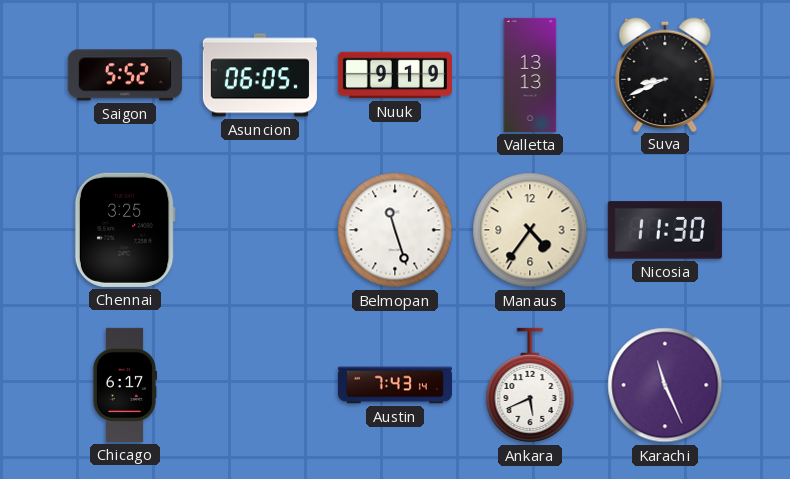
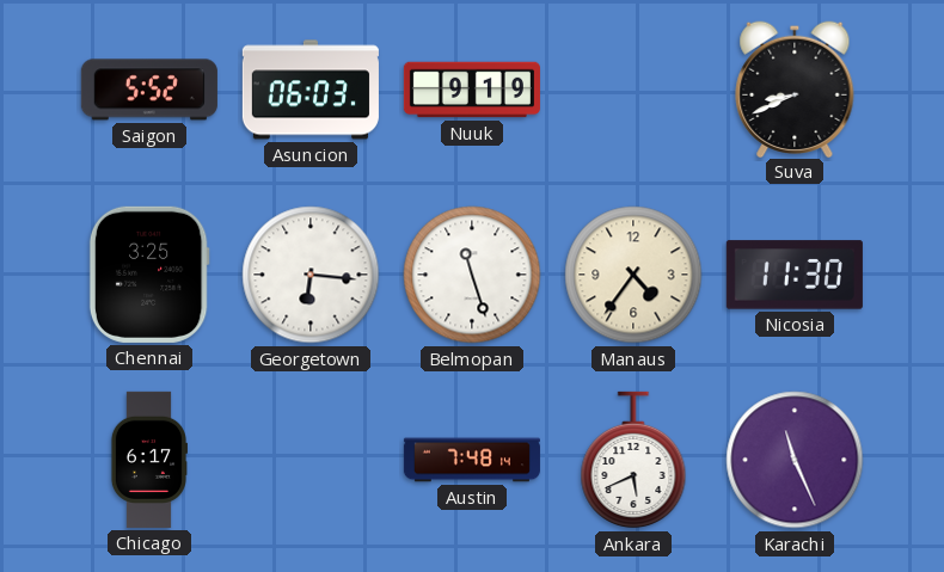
Asuncion: 06:05 -> 06:03
Valletta: 13:13 -> none
Georgetown: none -> 6:16
Austin: 7:43 -> 7:48
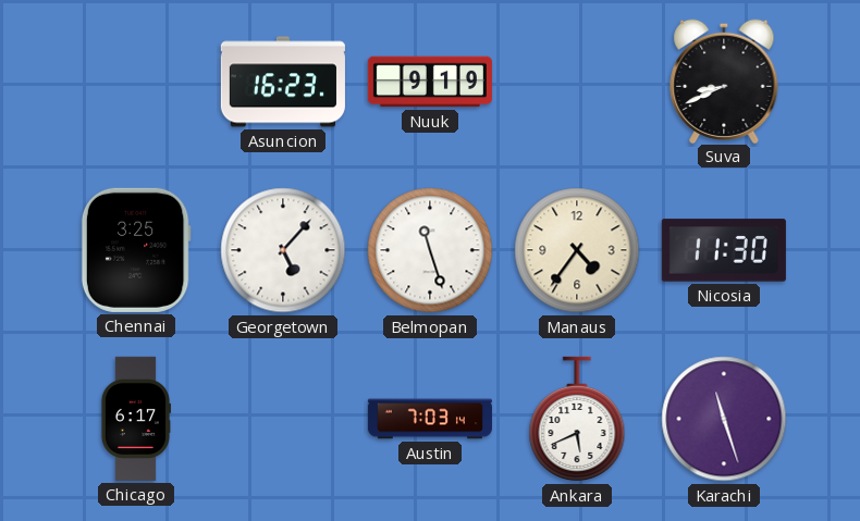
Saigon: 5:52 -> none
Asuncion: 06:03 -> 16:23
Georgetown: 6:16 -> 5:07
Austin: 7:48 -> 7:03
Karachi: 11:26 -> 11:27
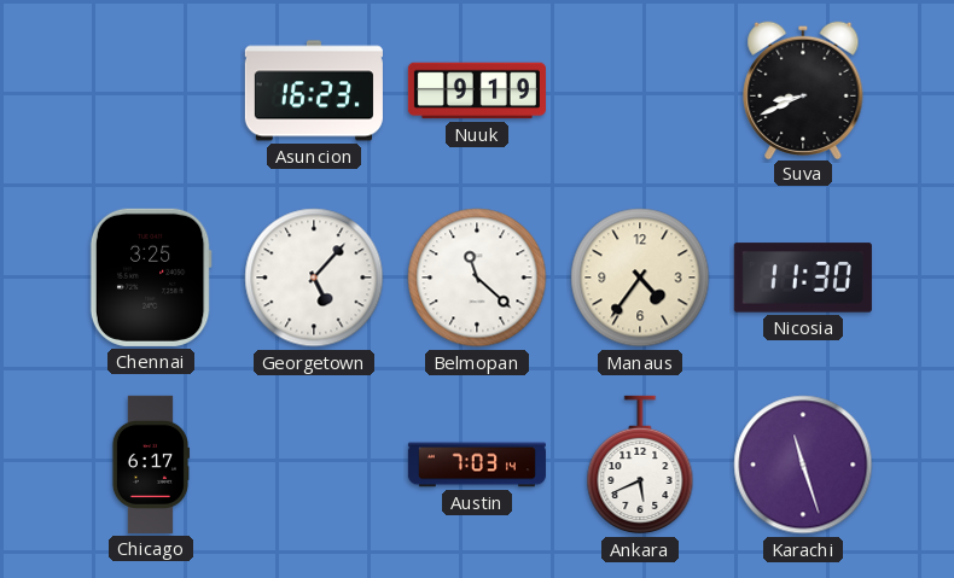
Belmopan: 11:27 -> 11:22
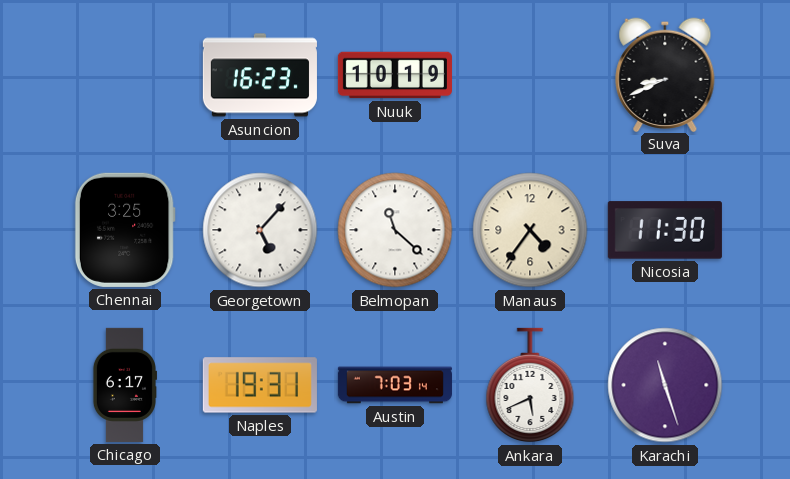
Nuuk: 9:19 -> 10:19
Naples: none -> 19:31
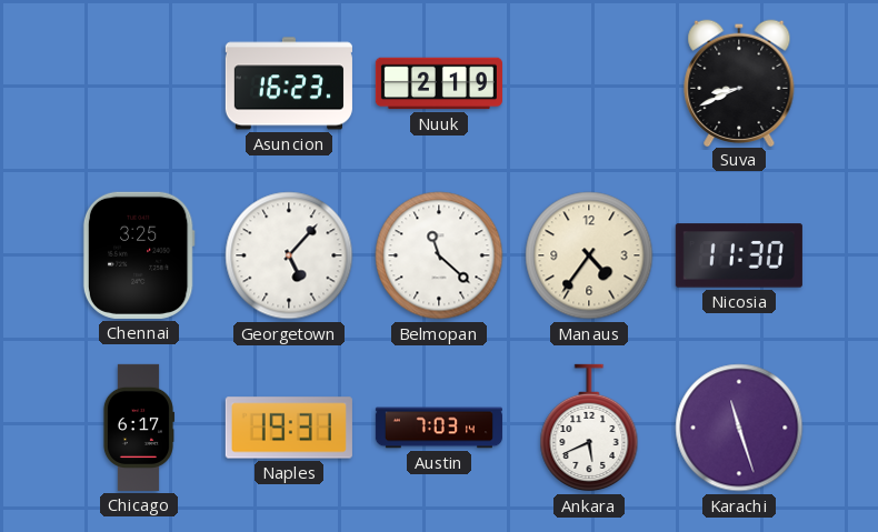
Nuuk: 10:19 -> 2:19
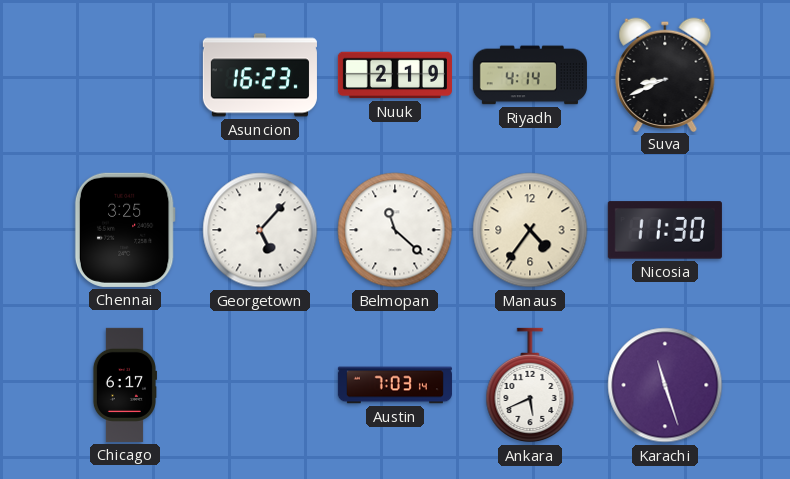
Riyadh: none -> 4:14
Naples: 19:31 -> none
